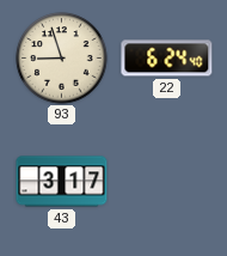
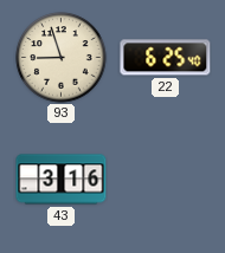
22: 6:24 -> 6:25
43: 3:17 -> 3:16
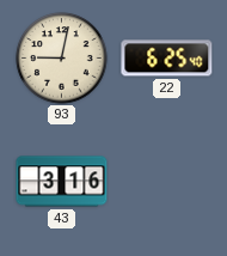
93: 8:57 -> 9:02
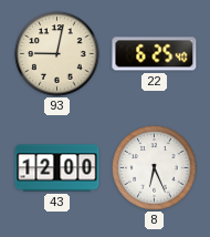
43: 3:16 -> 12:00
8: none -> 6:26
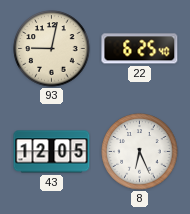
43: 12:00 -> 12:05
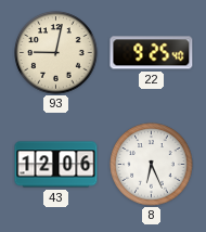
22: 6:25 -> 9:25
43: 12:05 -> 12:06
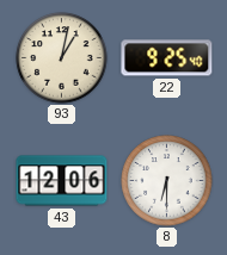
93: 9:02 -> 1:02
8: 6:26 -> 6:30
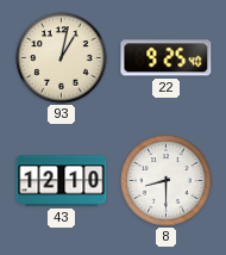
43: 12:06 -> 12:10
8: 6:30 -> 8:30
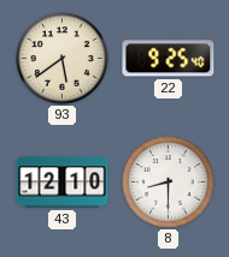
93: 1:02 -> 5:39
